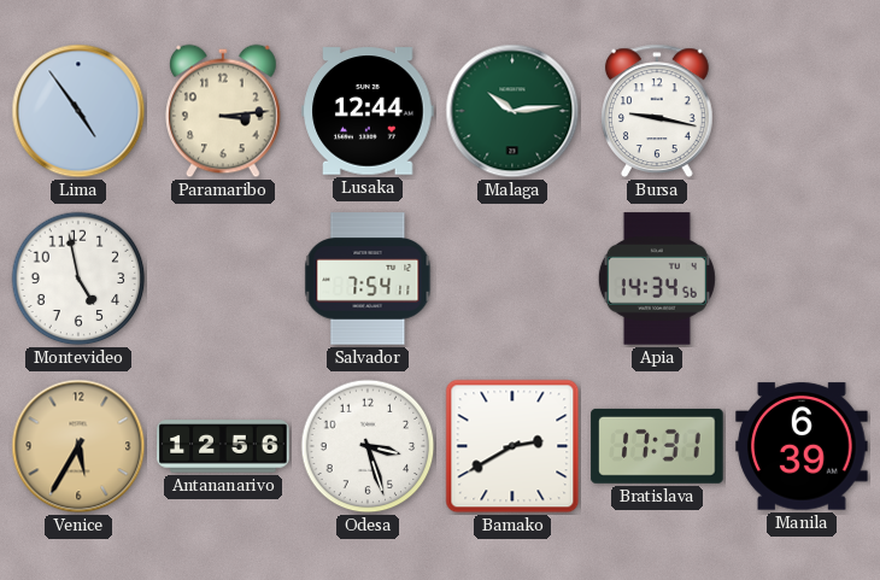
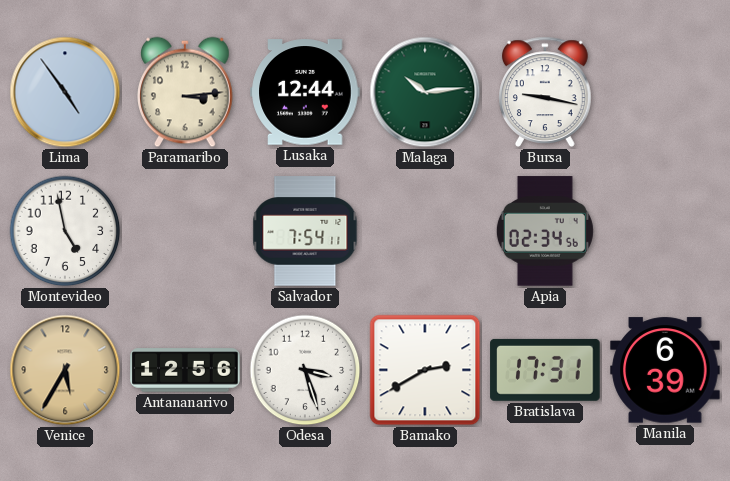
Apia: 14:34 -> 02:34
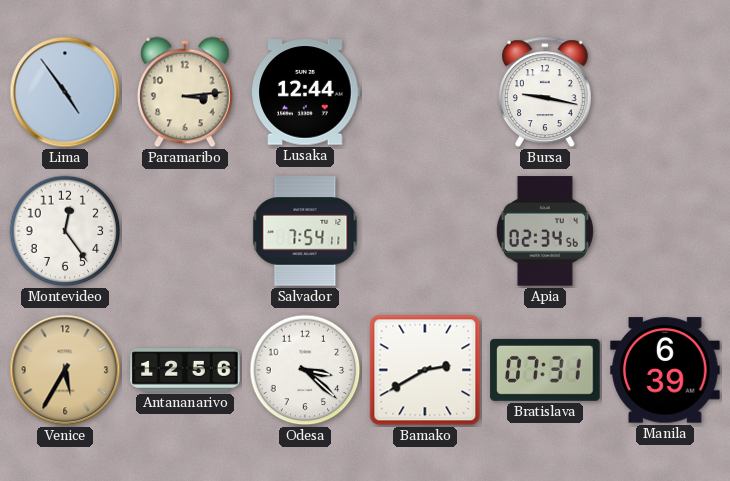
Malaga: 10:14 -> none
Montevideo: 4:58 -> 12:24
Odesa: 3:27 -> 3:22
Bratislava: 17:31 -> 07:31
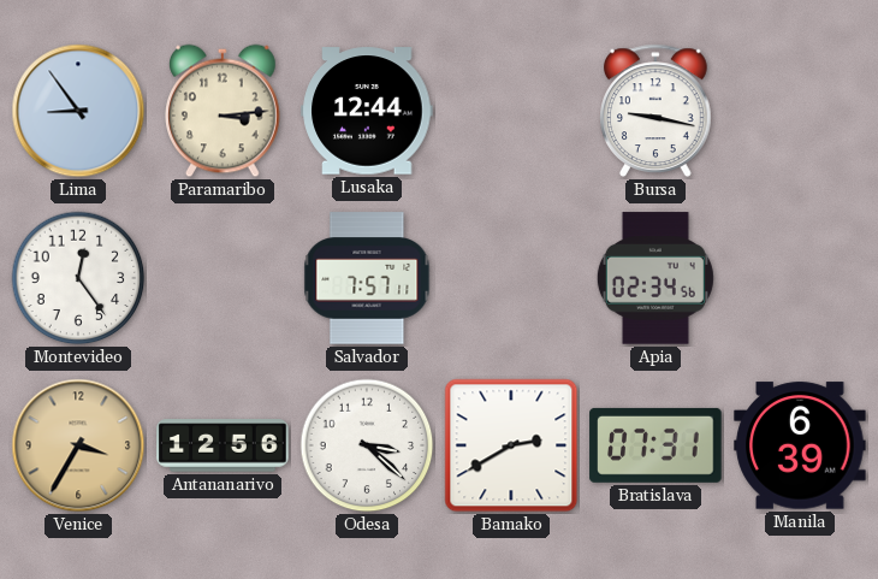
Lima: 4:54 -> 8:54
Salvador: 7:54 -> 7:57
Venice: 5:35 -> 3:35
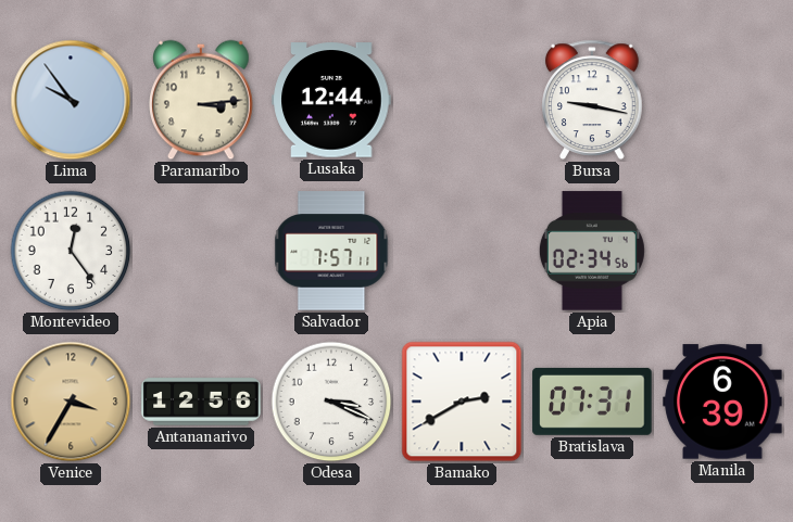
Lima: 8:54 -> 9:54
Odesa: 3:22 -> 3:19
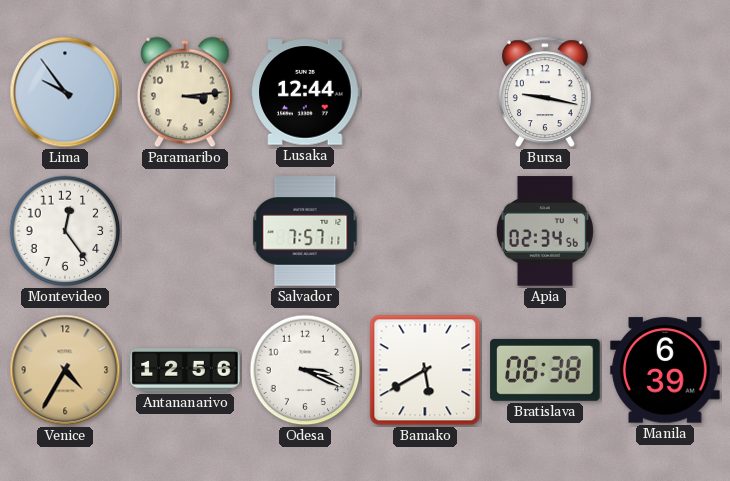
Venice: 3:35 -> 4:35
Bamako: 2:40 -> 5:40
Bratislava: 07:31 -> 06:38
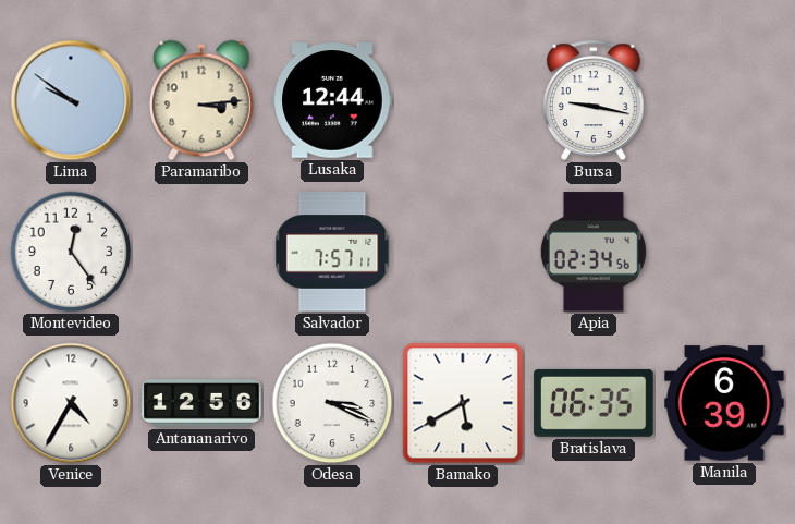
Lima: 9:54 -> 9:51
Venice dial: champagne -> white
Bratislava: 06:38 -> 06:35
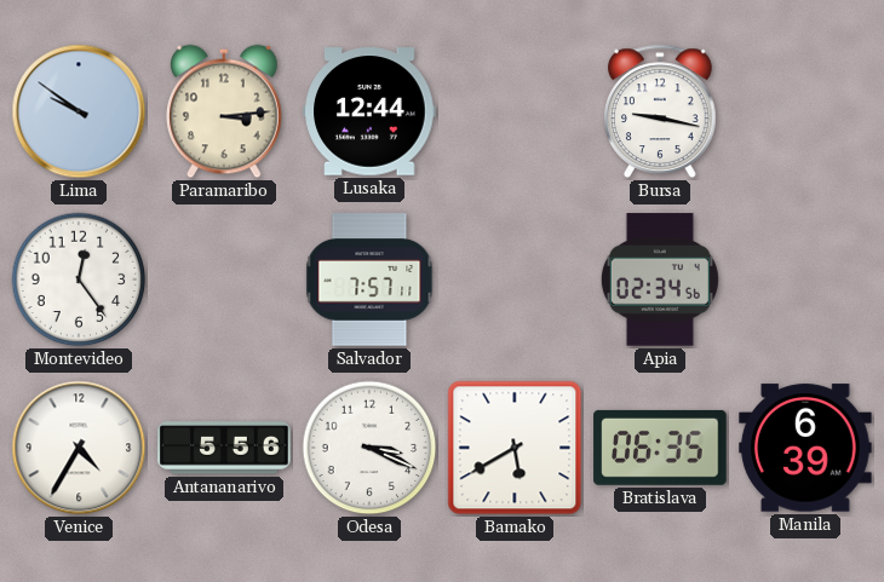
Antananarivo: 12:56 -> 5:56
